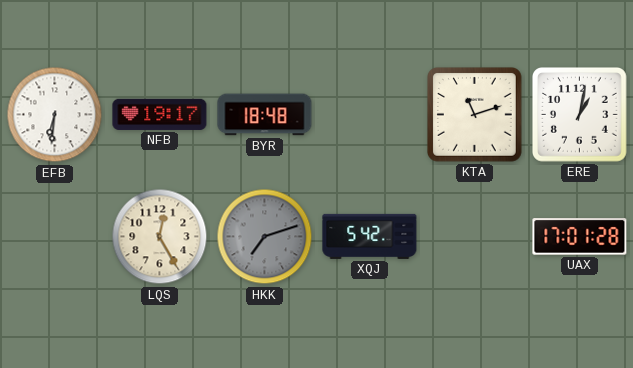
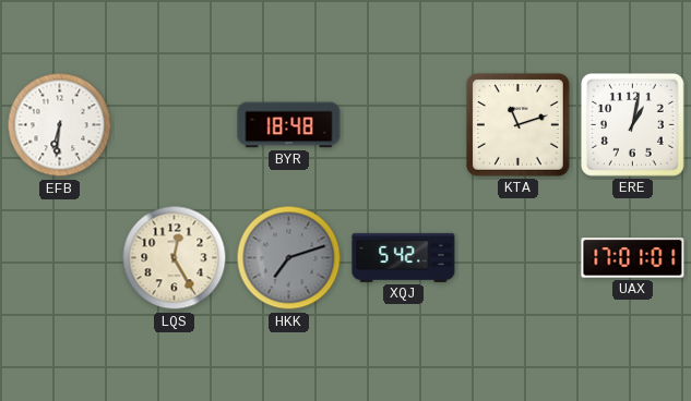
NFB: 19:17 -> none
UAX: 17:01:28 -> 17:01:01
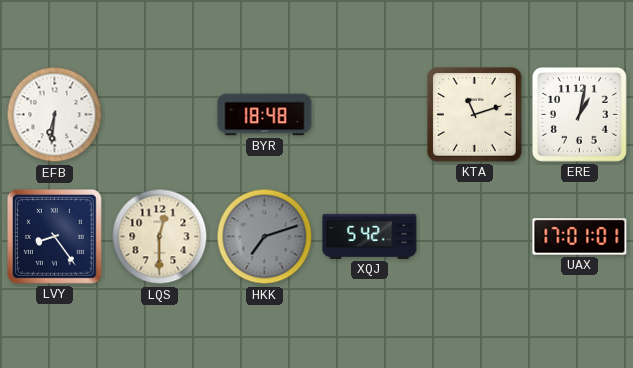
LVY: none -> 8:24
LQS: 12:25 -> 12:30
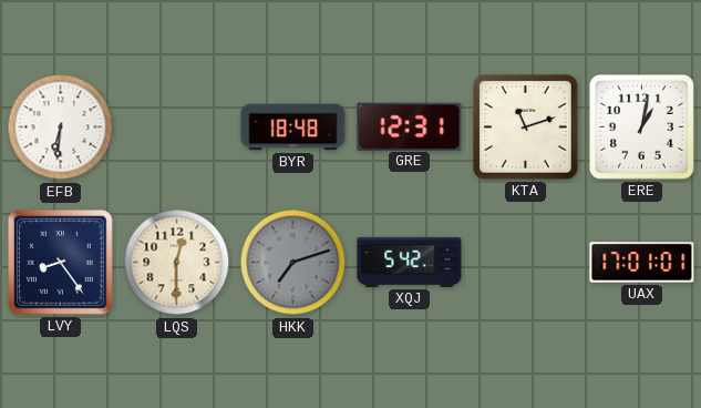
GRE: none -> 12:31
